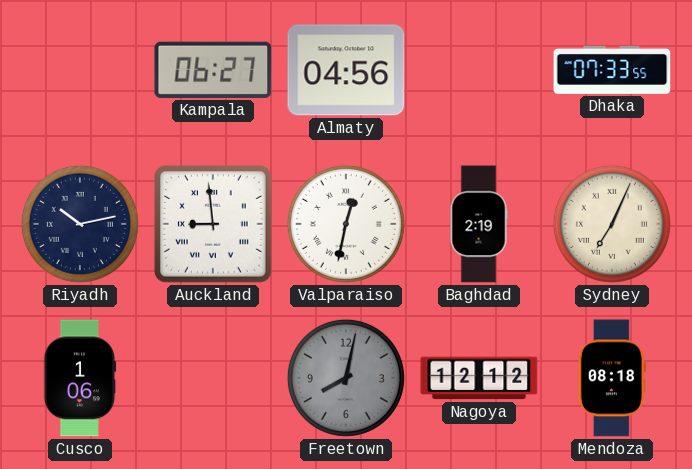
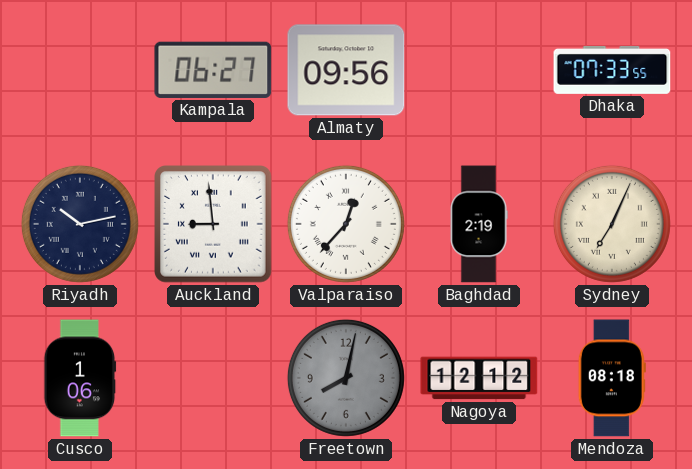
Almaty: 04:56 -> 09:56
Valparaiso: 12:32 -> 12:37
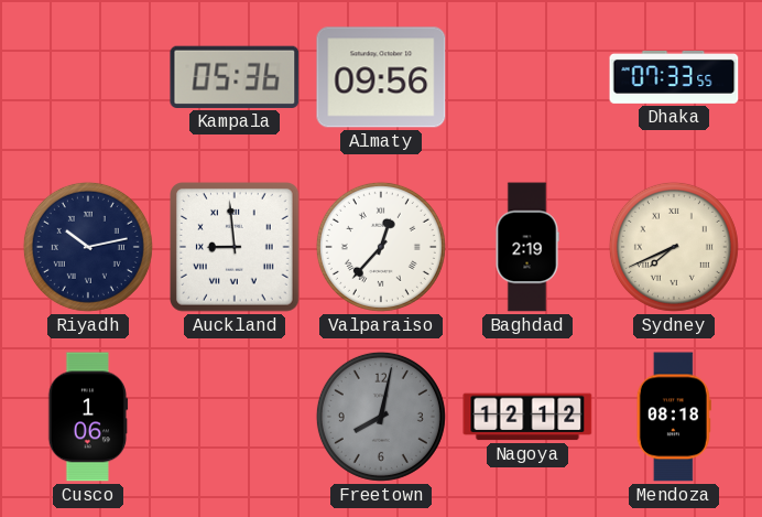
Kampala: 06:27 -> 05:36
Sydney: 7:04 -> 7:41
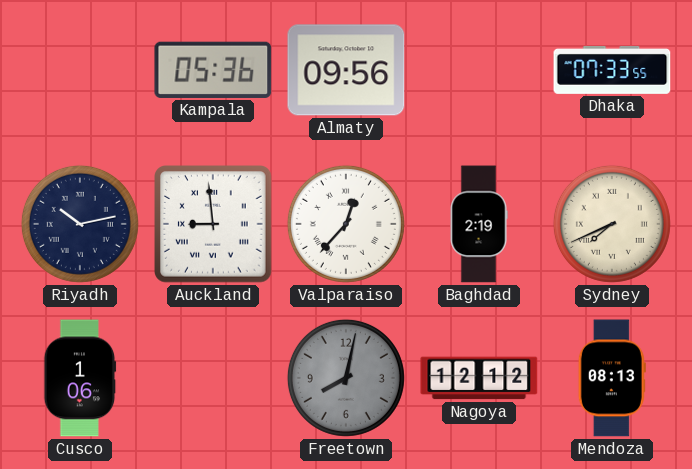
Mendoza: 08:18 -> 08:13
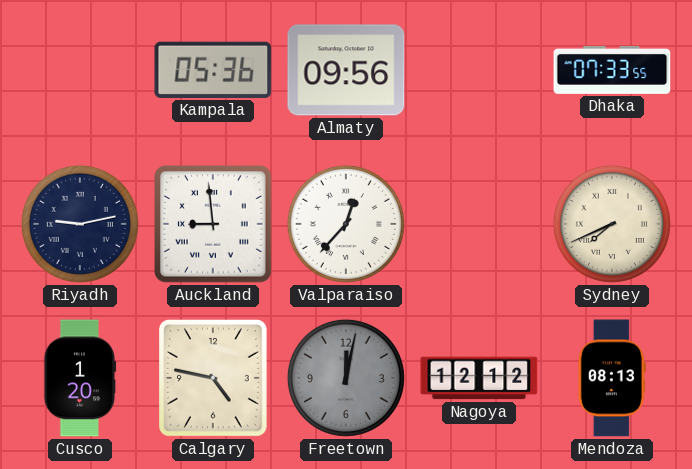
Riyadh: 10:13 -> 9:13
Baghdad: 2:19 -> none
Cusco: 1:06 -> 1:20
Calgary: none -> 4:47
Freetown: 8:02 -> 12:02
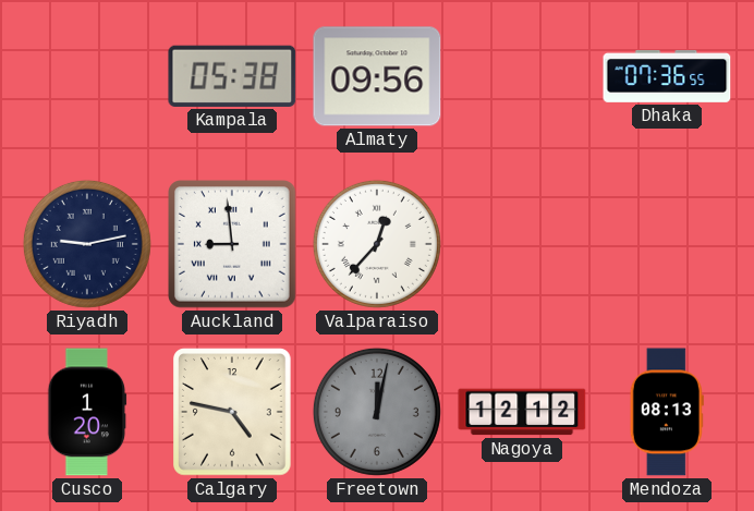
Kampala: 05:36 -> 05:38
Dhaka: 07:33 -> 07:36
Sydney: 7:41 -> none
